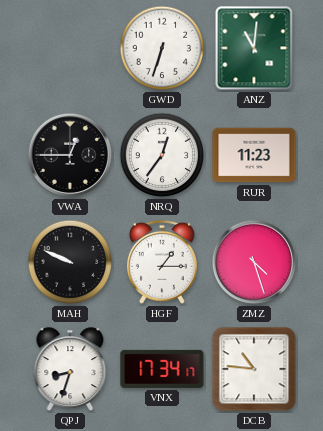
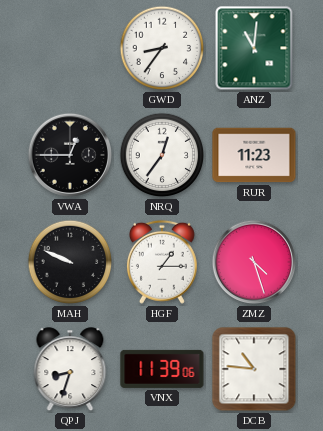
GWD: 6:33 -> 8:36
VNX: 17:34 -> 11:39
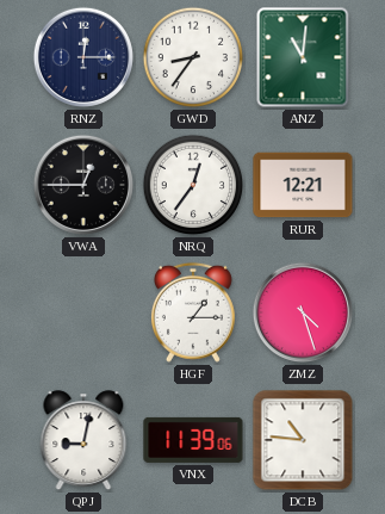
RNZ: none -> 12:15
RUR: 11:23 -> 12:21
MAH: 9:49 -> none
QPJ: 8:33 -> 9:02
